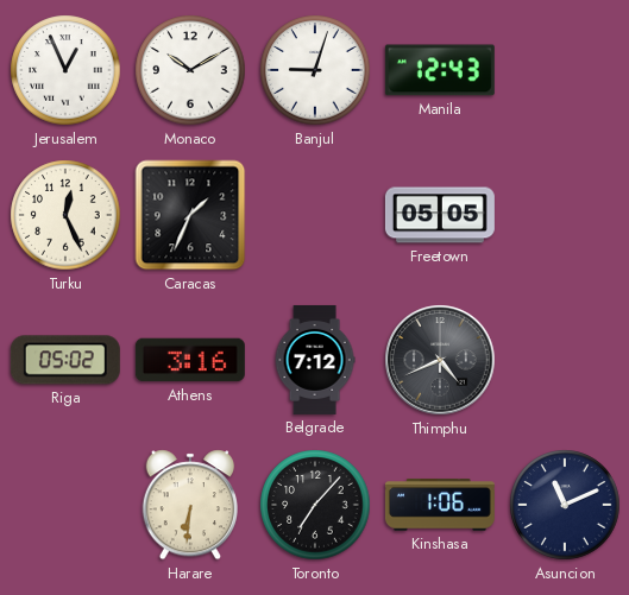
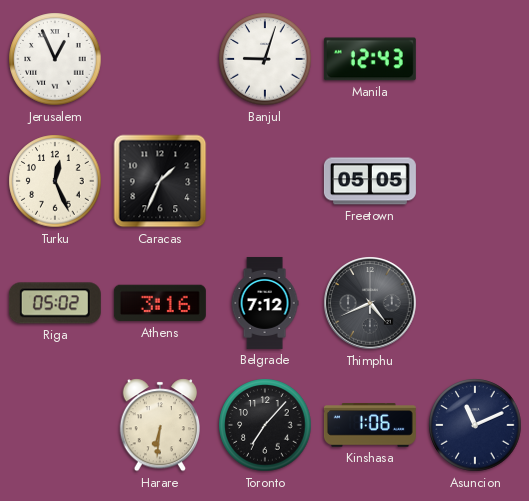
Monaco: 10:10 -> none
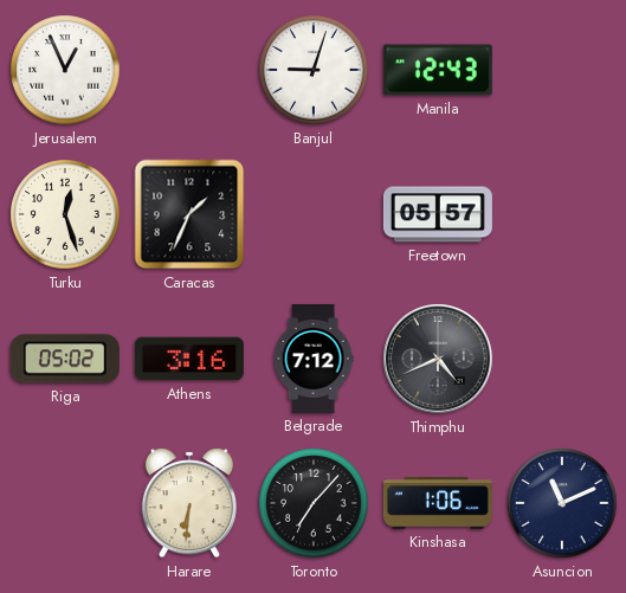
Turku: 12:26 -> 12:27
Freetown: 05:05 -> 05:57
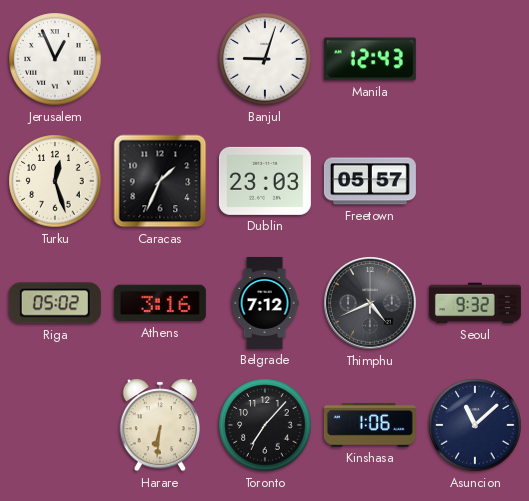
Dublin: none -> 23:03
Seoul: none -> 9:32
Asuncion: 11:11 -> 11:08
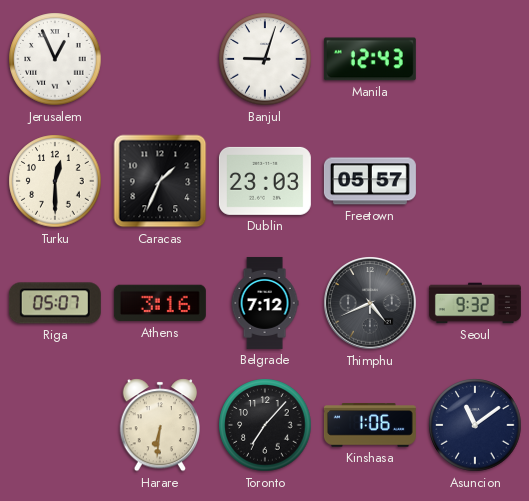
Turku: 12:27 -> 12:30
Riga: 05:02 -> 05:07
Asuncion: 11:08 -> 11:09
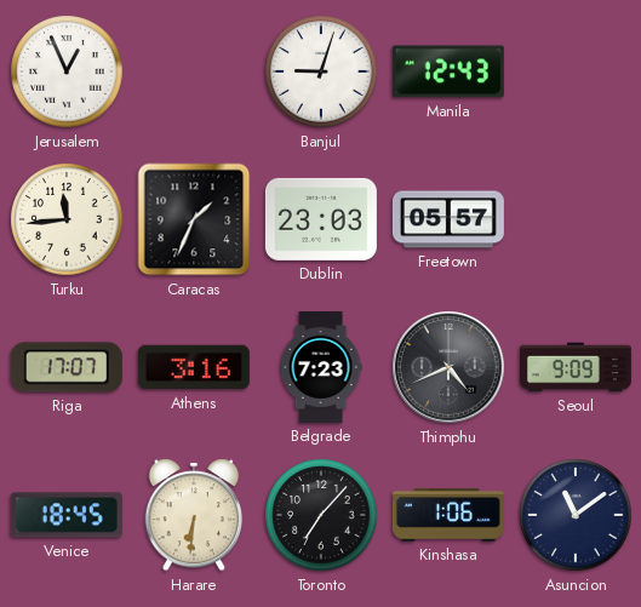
Turku: 12:30 -> 11:44
Riga: 05:07 -> 17:07
Belgrade: 7:12 -> 7:23
Seoul: 9:32 -> 9:09
Venice: none -> 18:45
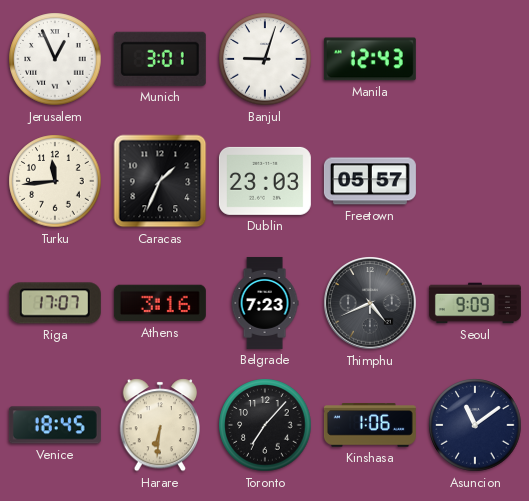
Munich: none -> 3:01
